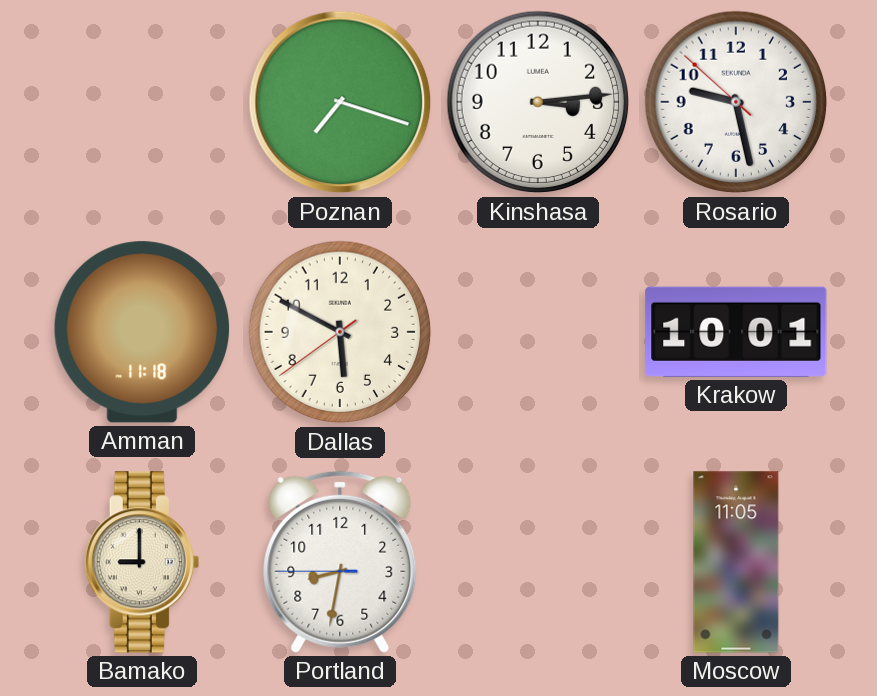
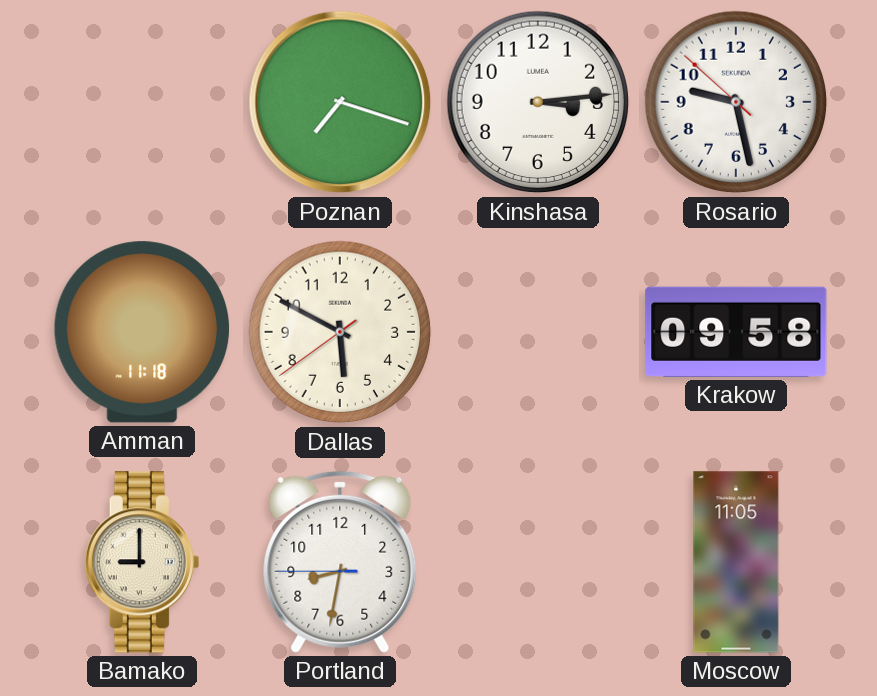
Krakow: 10:01 -> 09:58
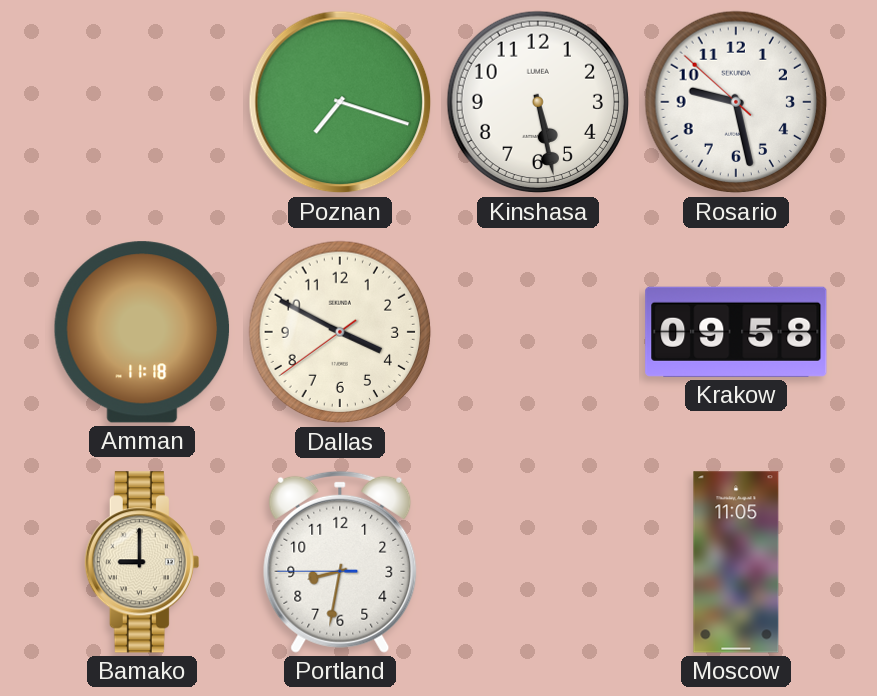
Kinshasa: 3:14 -> 5:28
Dallas: 5:49 -> 3:49
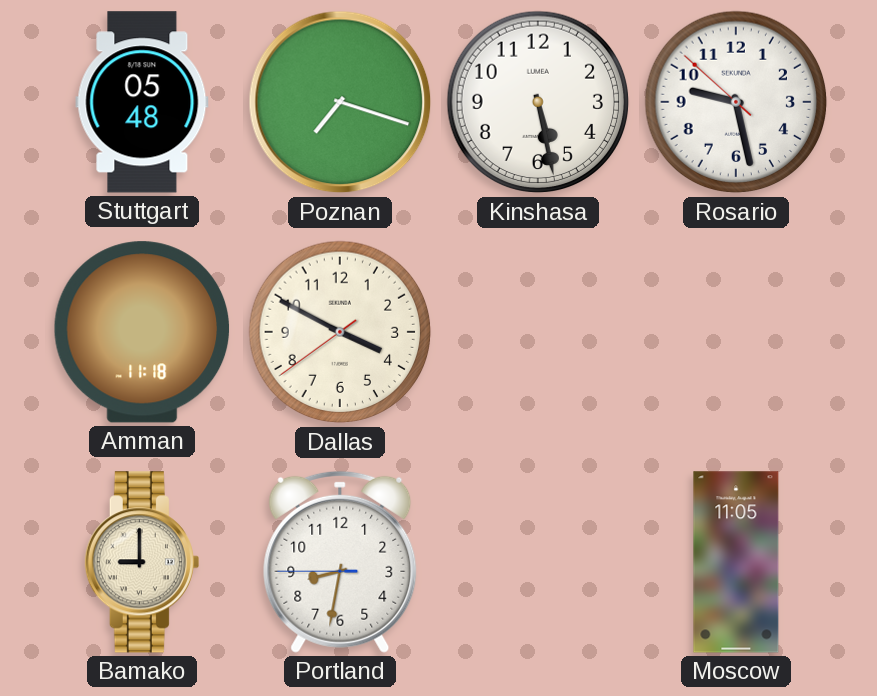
Stuttgart: none -> 05:48
Krakow: 09:58 -> none
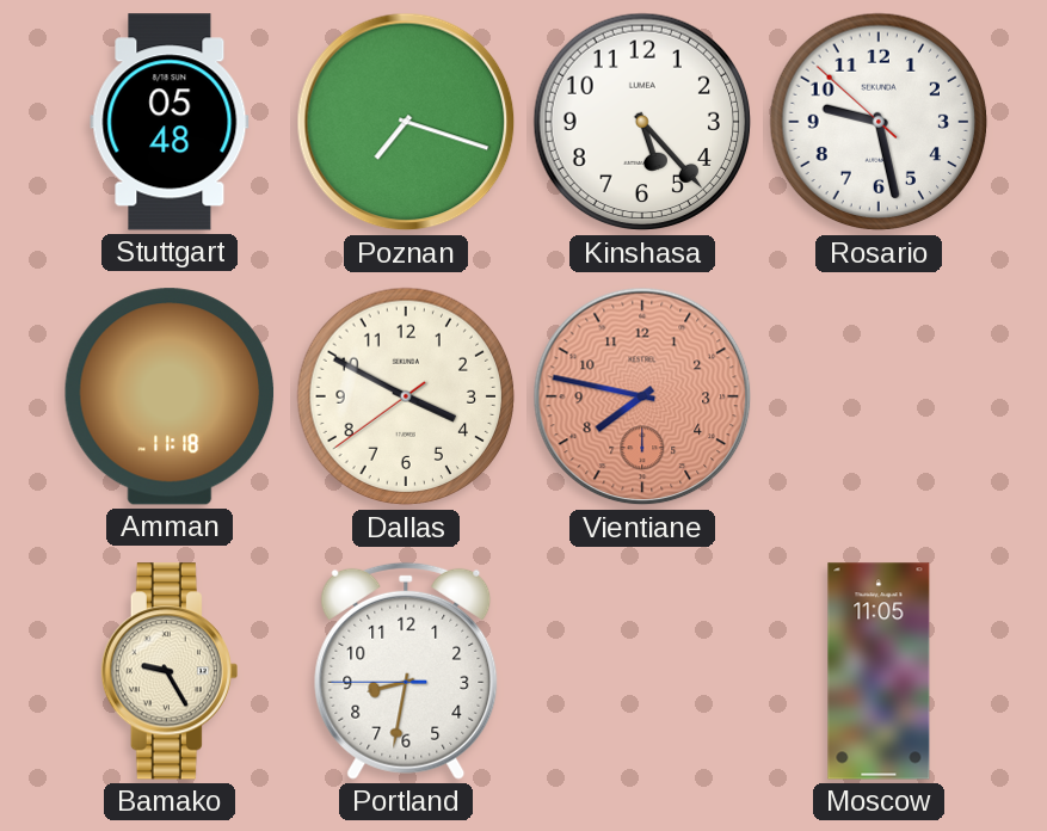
Kinshasa: 5:28 -> 5:23
Vientiane: none -> 7:47
Bamako: 9:00 -> 9:25
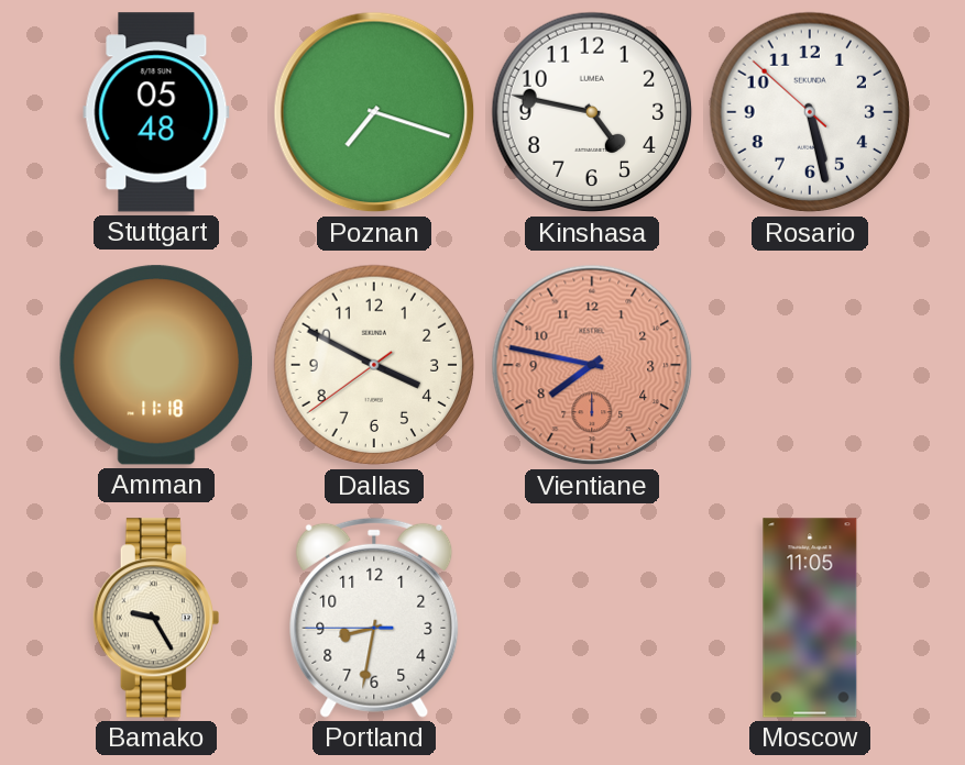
Kinshasa: 5:23 -> 4:47
Rosario: 9:27 -> 5:27
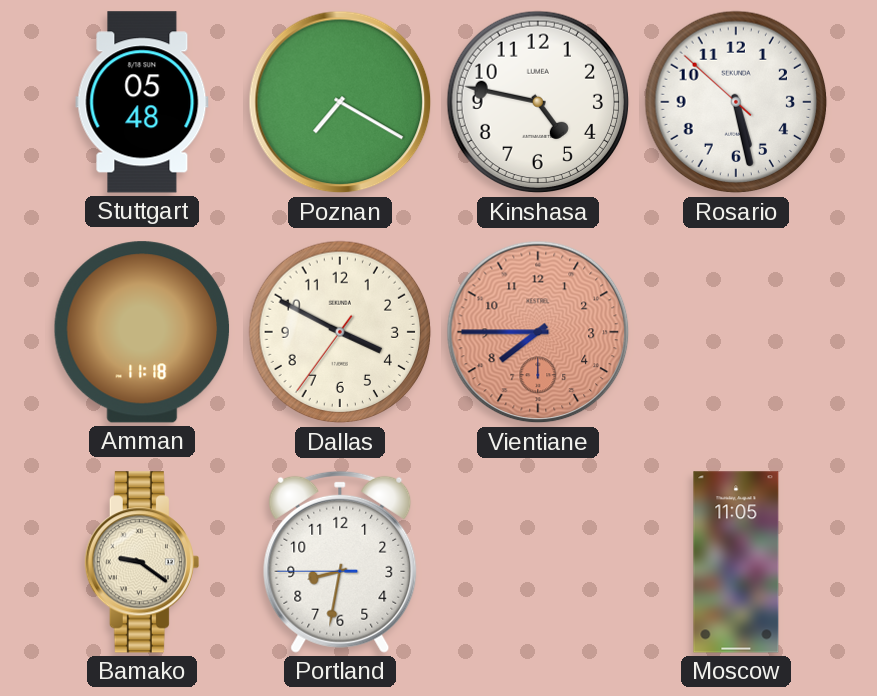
Poznan: 7:18 -> 7:20
Dallas: 3:49:39 -> 3:49:36
Vientiane: 7:47 -> 7:45
Bamako: 9:25 -> 9:21
